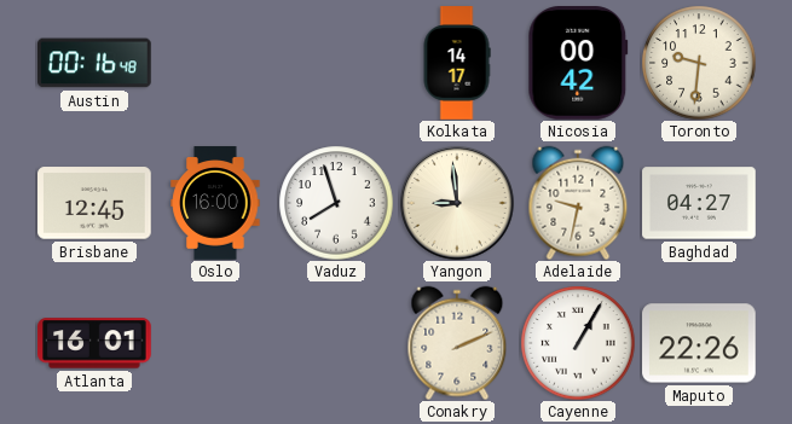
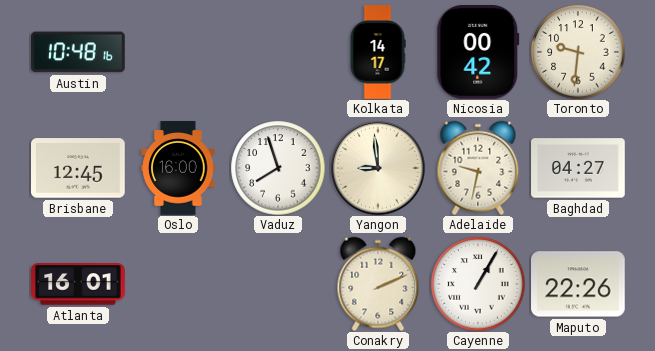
Austin: 00:16 -> 10:48
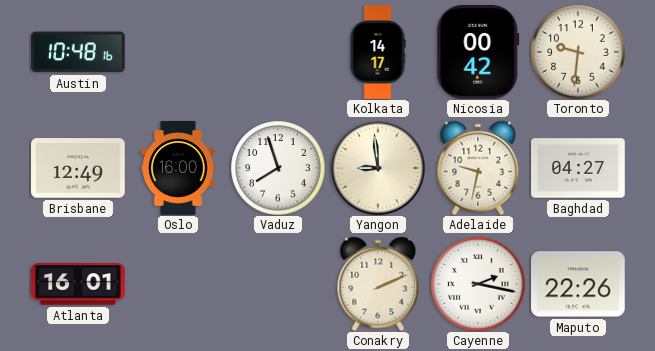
Brisbane: 12:45 -> 12:49
Cayenne: 1:05 -> 2:17
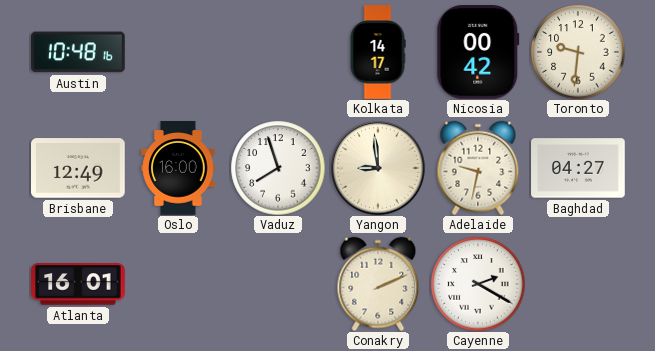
Cayenne: 2:17 -> 2:20
Maputo: 22:26 -> none
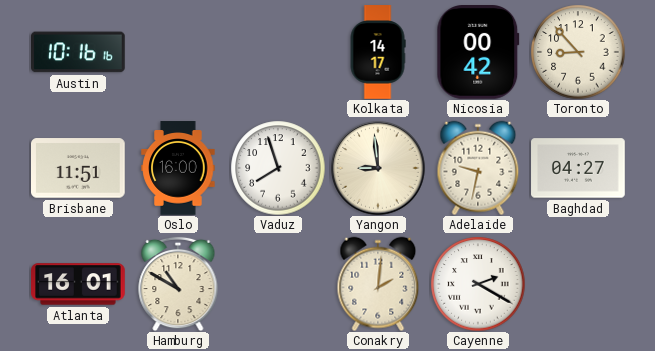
Austin: 10:48 -> 10:16
Toronto: 9:31 -> 8:53
Brisbane: 12:49 -> 11:51
Hamburg: none -> 10:50
Conakry: 2:11 -> 2:01
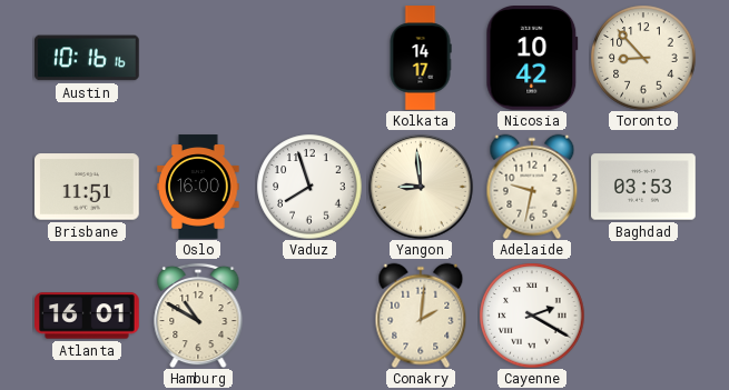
Nicosia: 00:42 -> 10:42
Baghdad: 04:27 -> 03:53
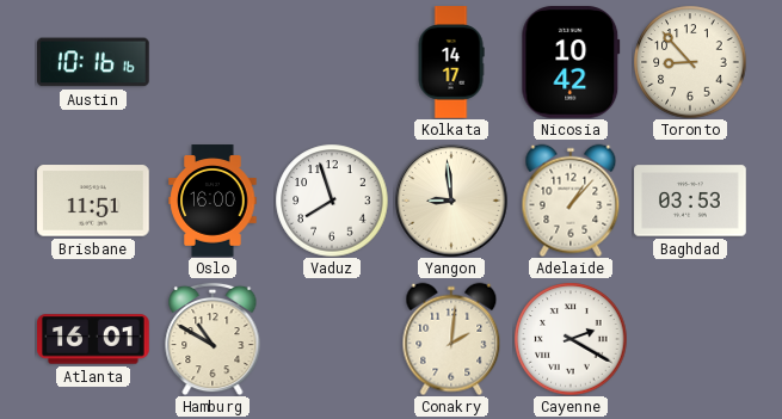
Adelaide: 9:32 -> 1:07
